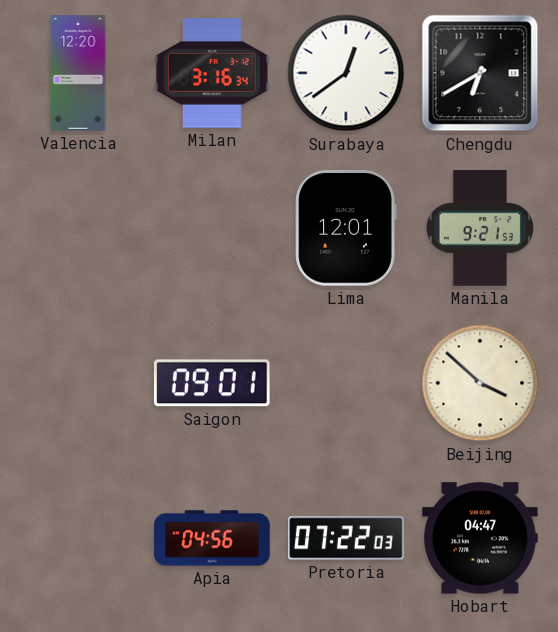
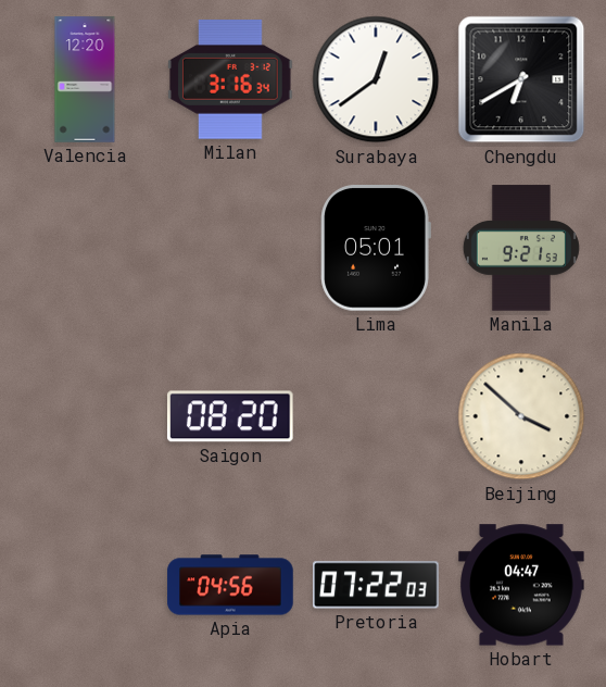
Lima: 12:01 -> 05:01
Saigon: 09:01 -> 08:20
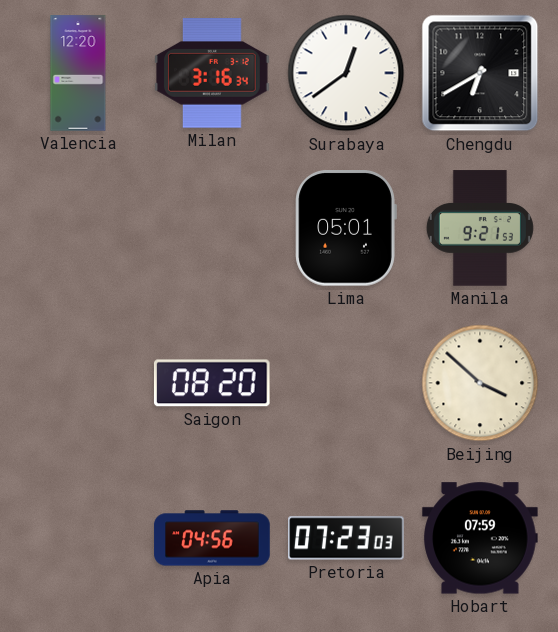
Pretoria: 07:22 -> 07:23
Hobart: 04:47 -> 07:59
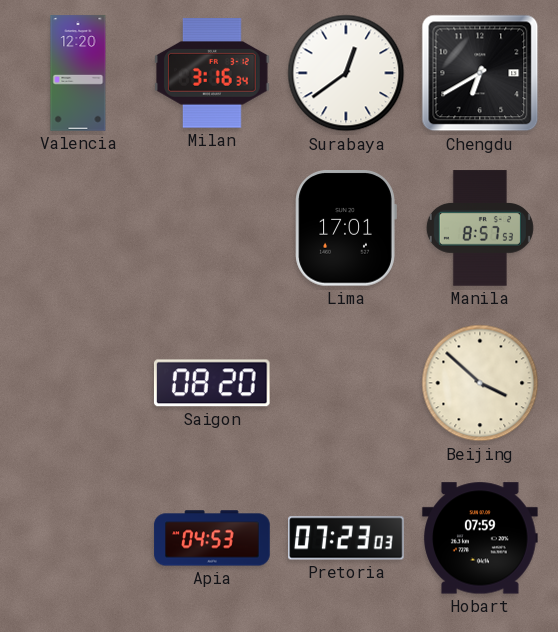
Lima: 05:01 -> 17:01
Manila: 9:21 -> 8:57
Apia: 04:56 -> 04:53
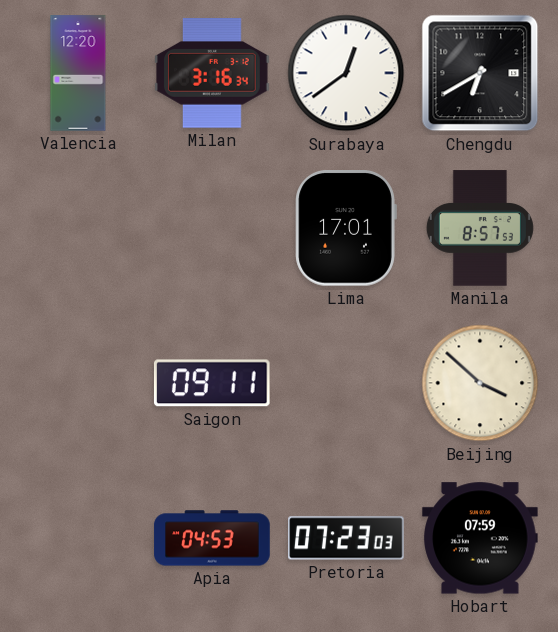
Saigon: 08:20 -> 09:11
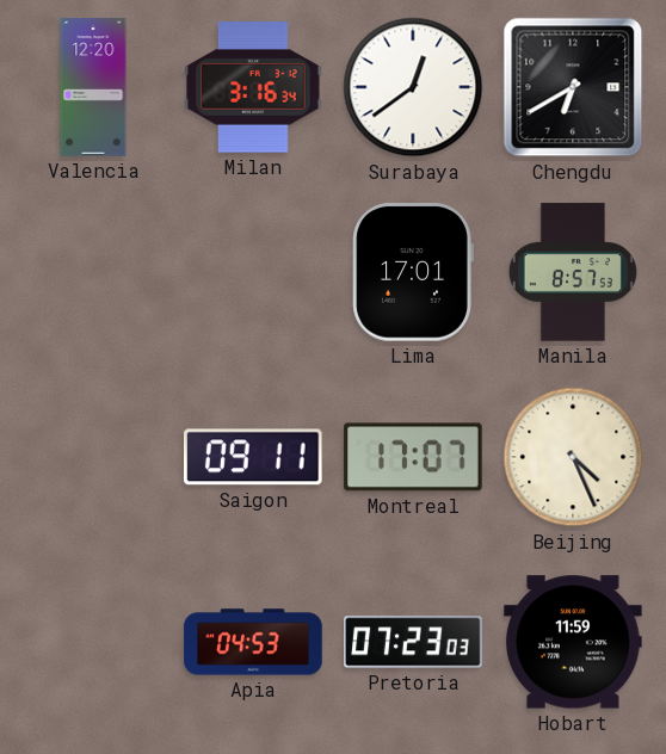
Montreal: none -> 17:07
Beijing: 3:52 -> 4:26
Hobart: 07:59 -> 11:59
